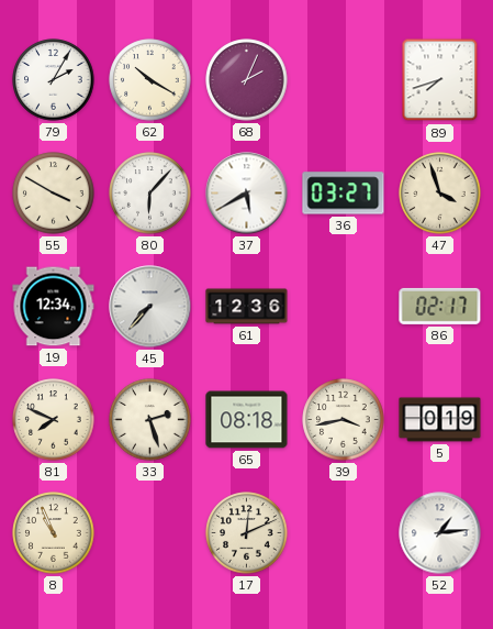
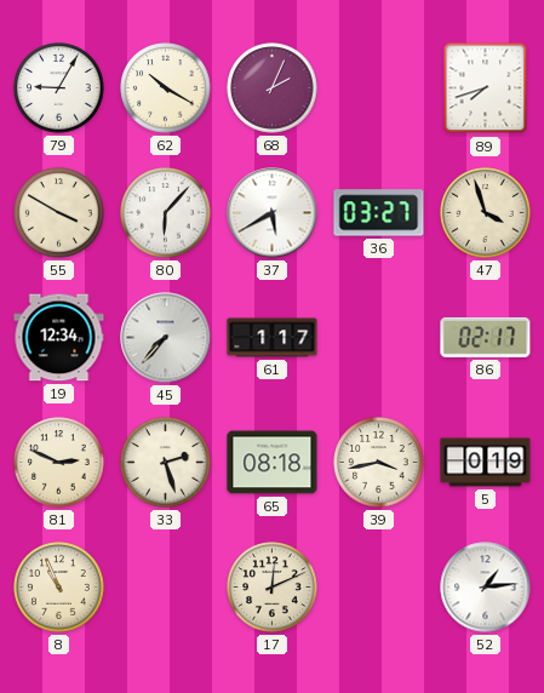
79: 2:05 -> 9:05
61: 12:36 -> 1:17
81: 7:49 -> 2:49
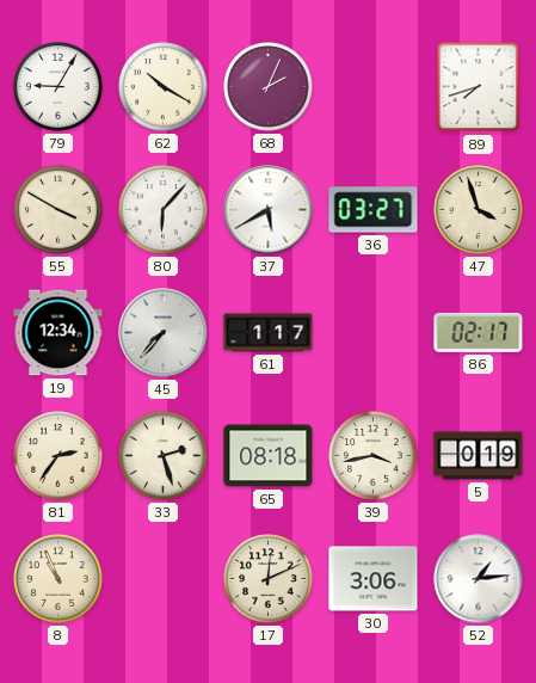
81: 2:49 -> 2:36
30: none -> 3:06
